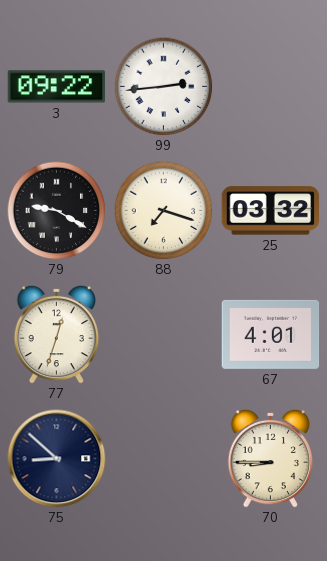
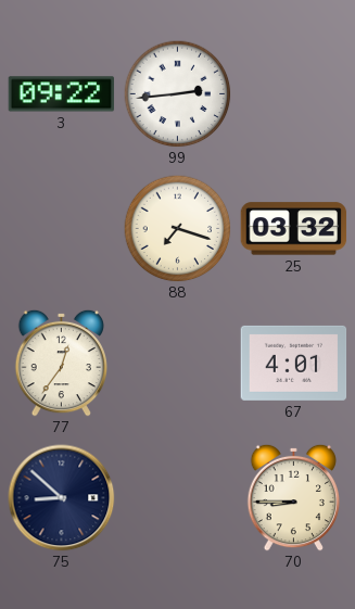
79: 9:20 -> none
77: 12:33 -> 12:36
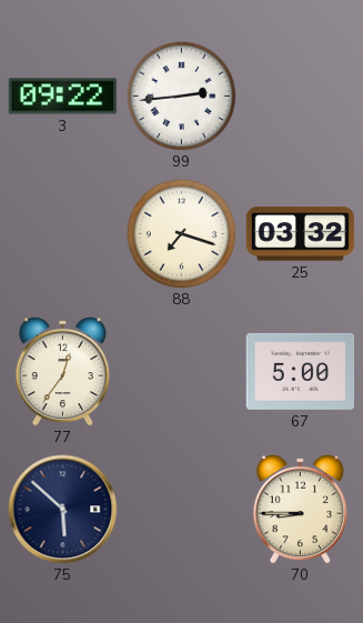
67: 4:01 -> 5:00
75: 8:52 -> 5:52
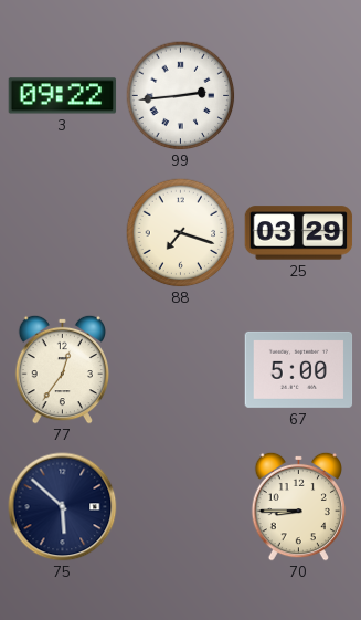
25: 03:32 -> 03:29
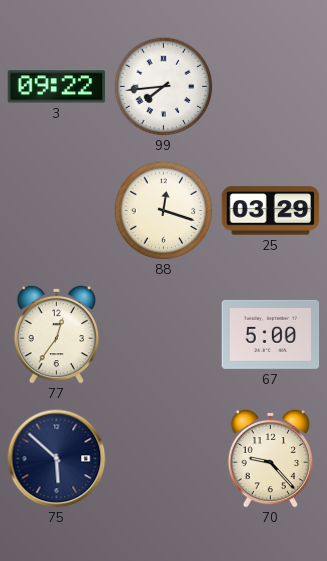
99: 2:44 -> 7:44
88: 7:18 -> 12:18
70: 8:45 -> 9:23
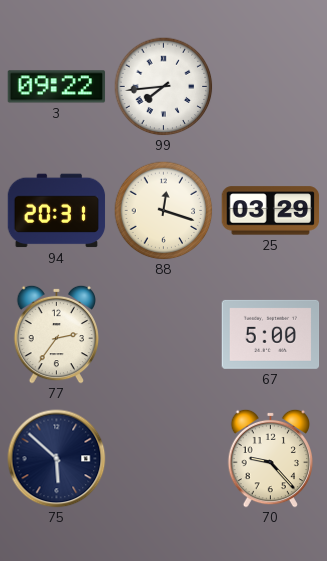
94: none -> 20:31
77: 12:36 -> 2:36
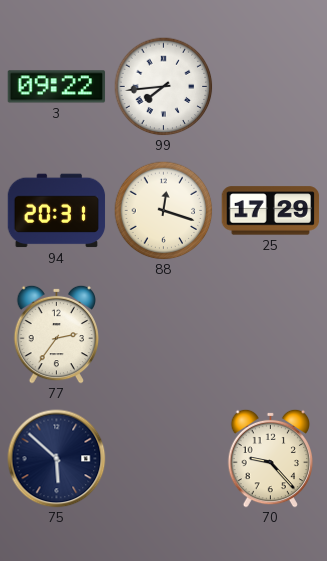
25: 03:29 -> 17:29
67: 5:00 -> none
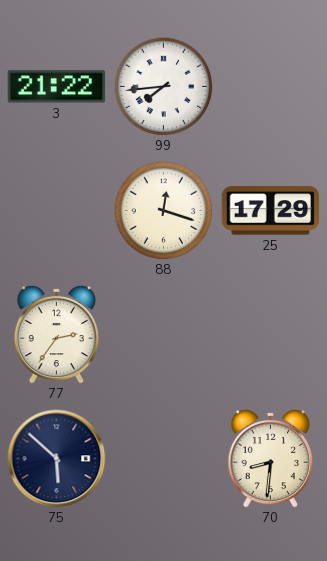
3: 09:22 -> 21:22
94: 20:31 -> none
70: 9:23 -> 8:31
